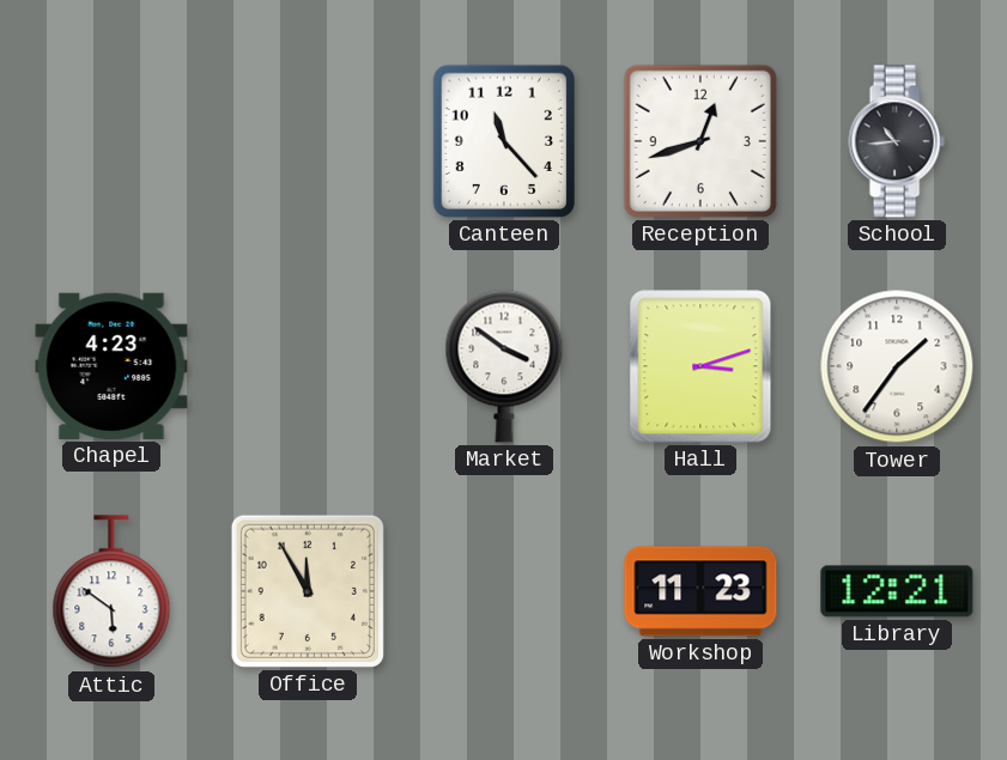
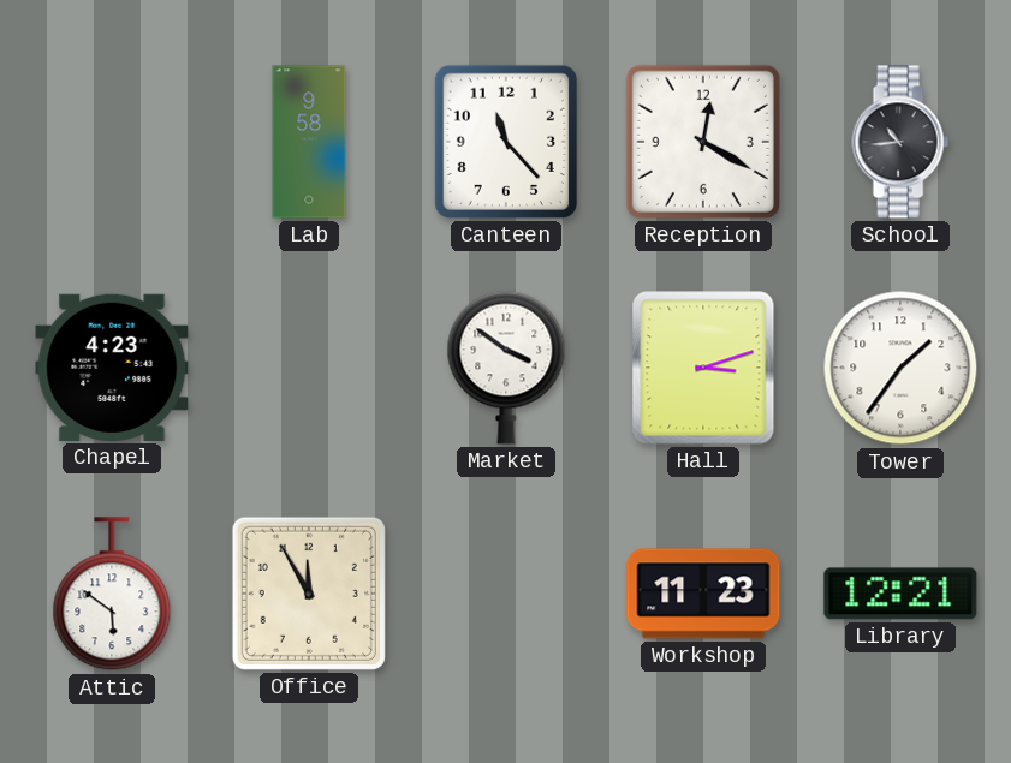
Lab: none -> 9:58
Reception: 12:42 -> 12:20
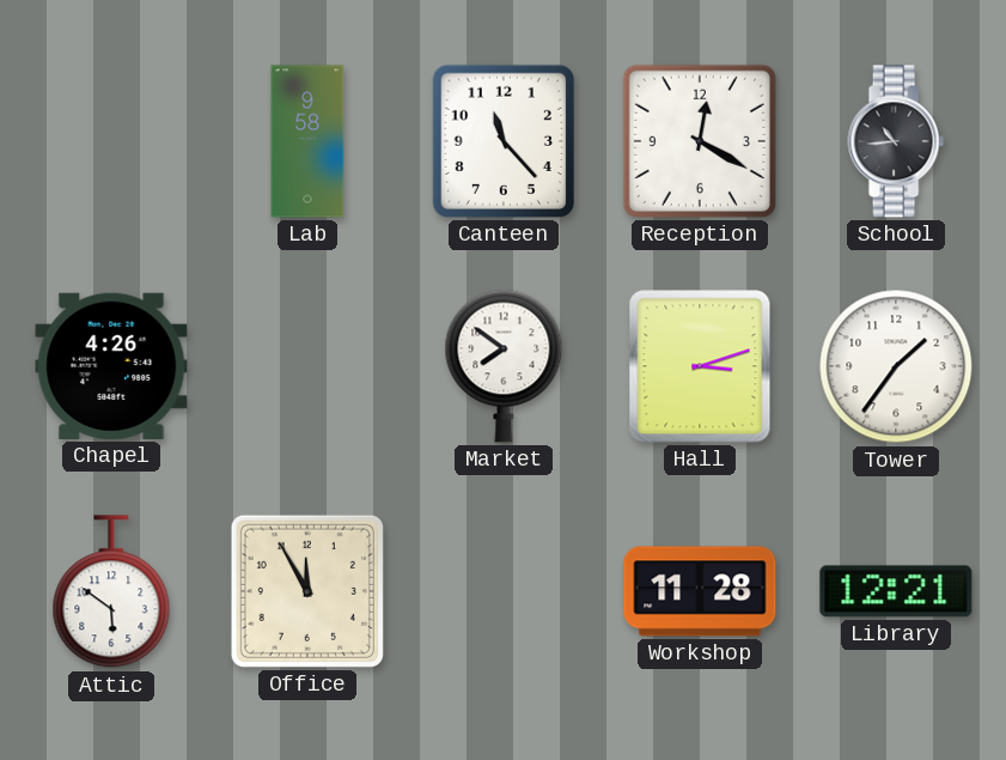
Chapel: 4:23 -> 4:26
Market: 3:51 -> 7:51
Workshop: 11:23 -> 11:28
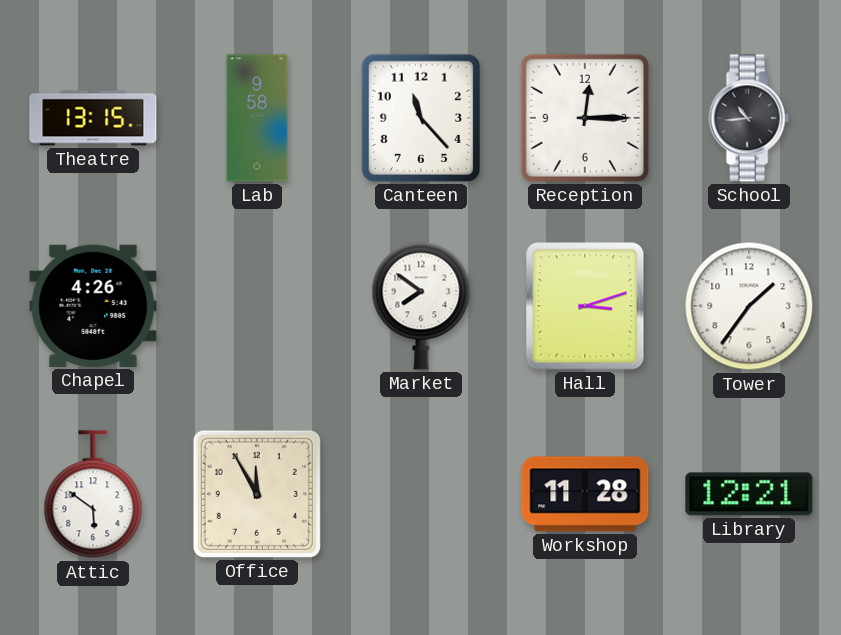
Theatre: none -> 13:15
Reception: 12:20 -> 12:15
